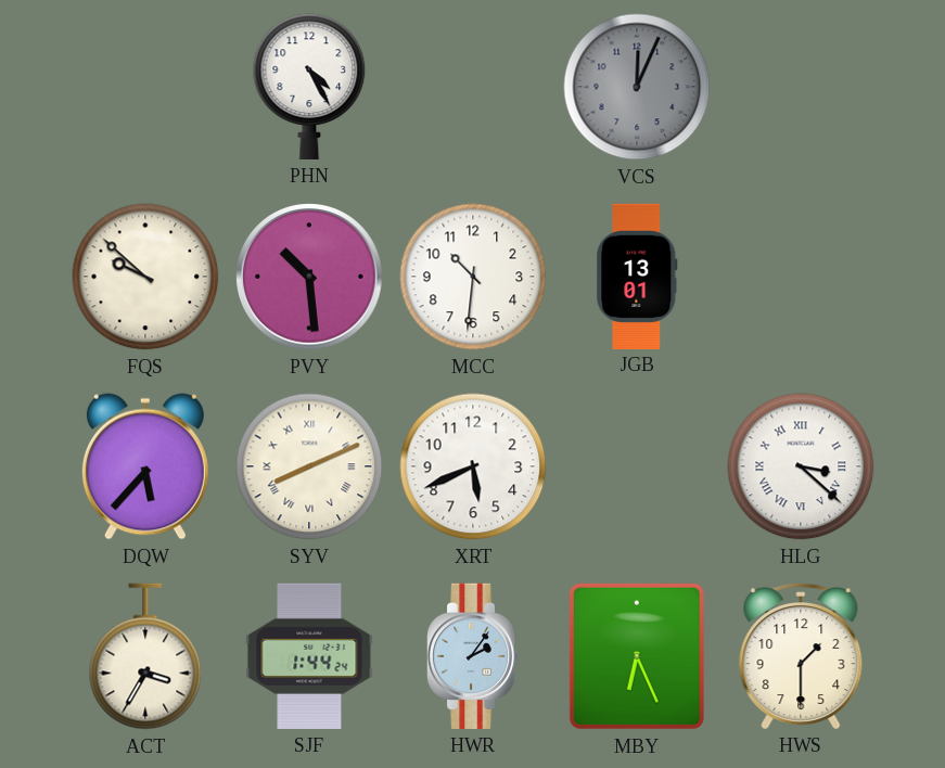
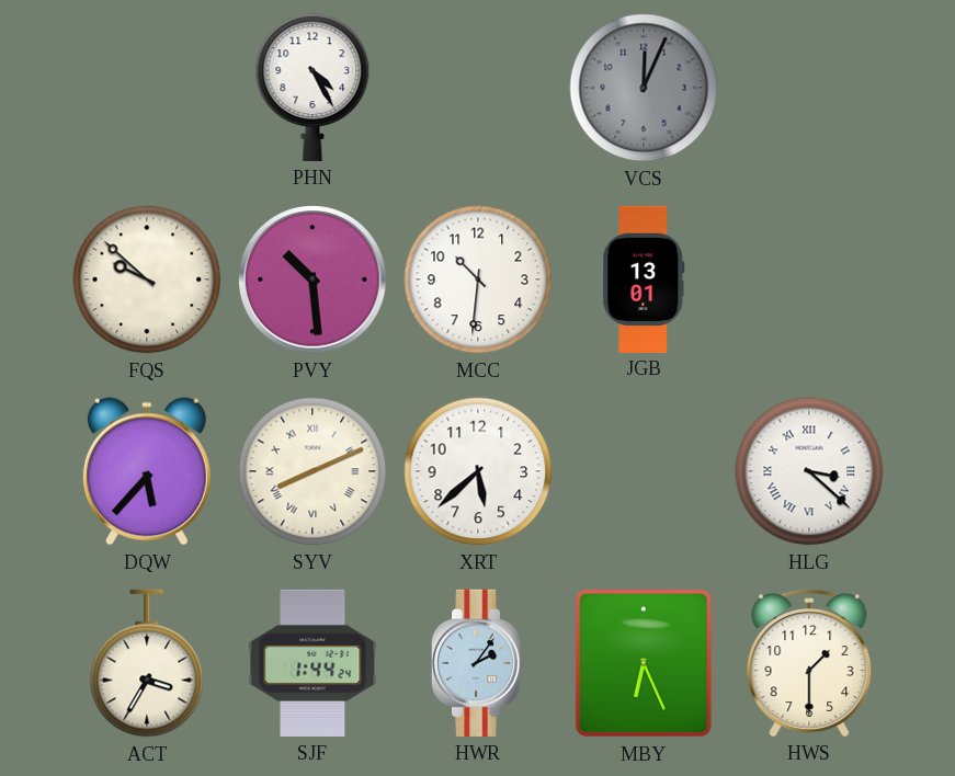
XRT: 5:41 -> 5:38
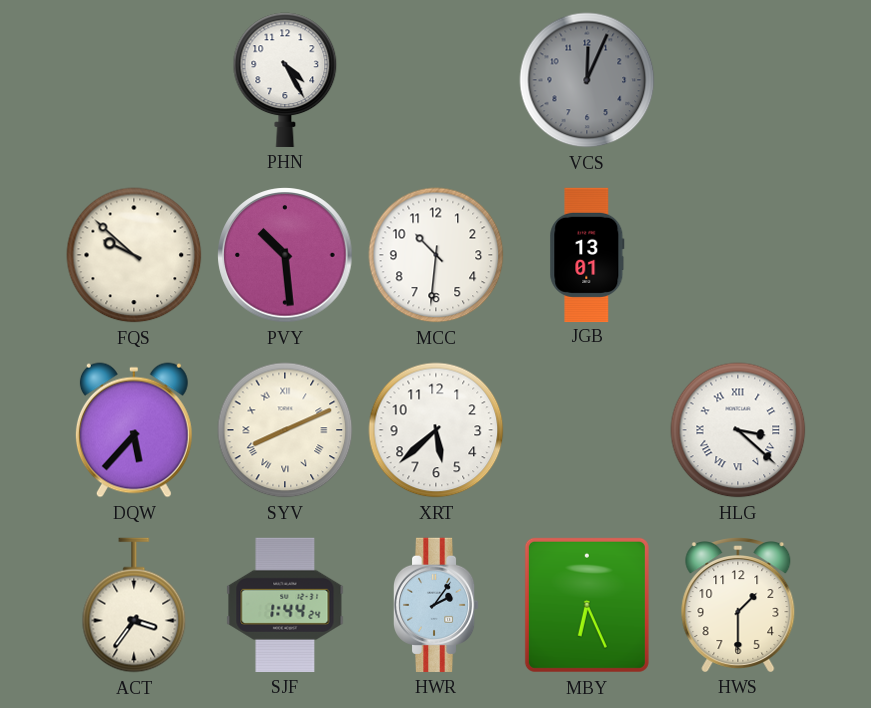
ACT: 3:35 -> 3:36
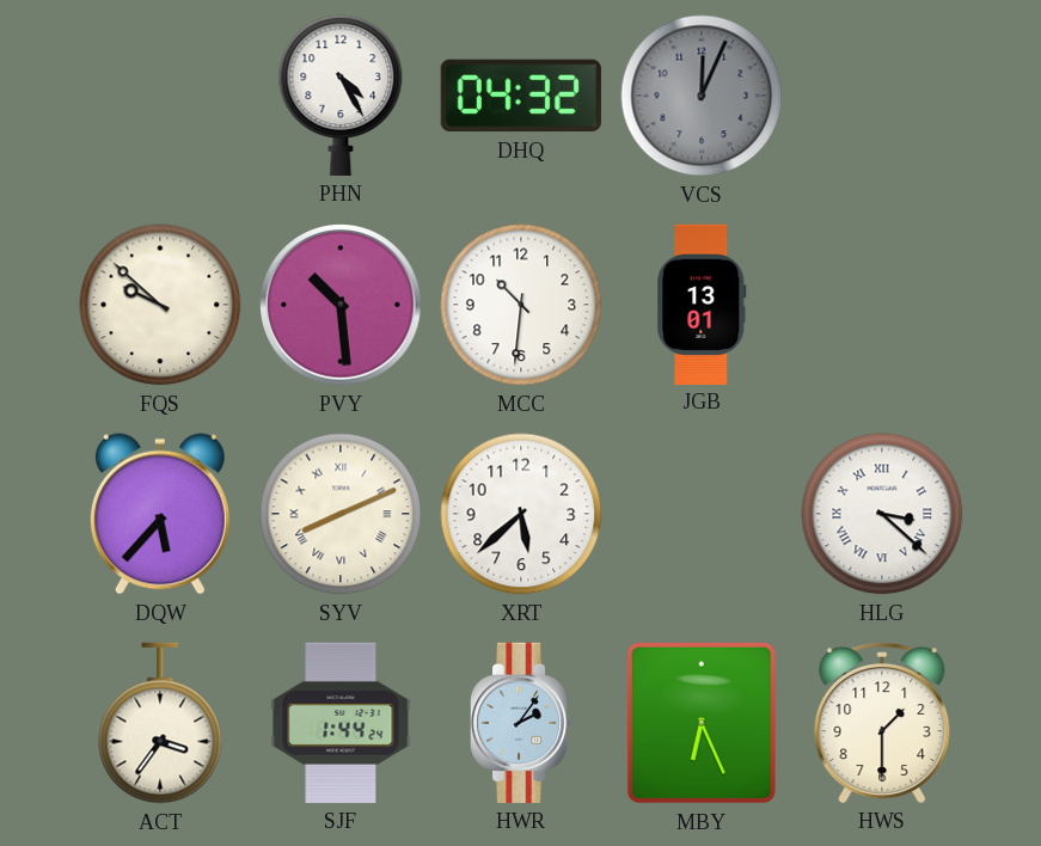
DHQ: none -> 04:32
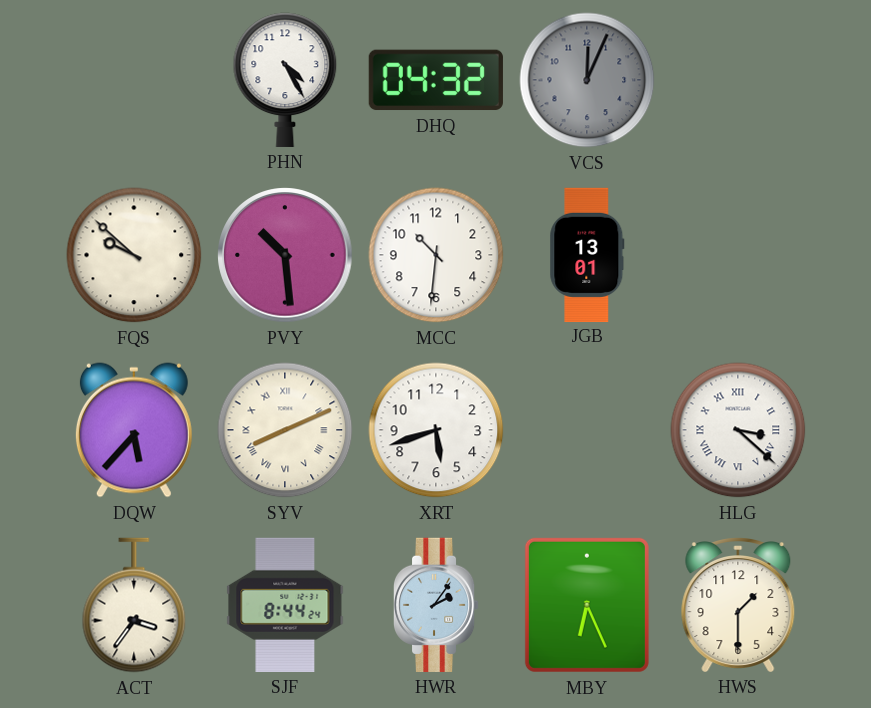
XRT: 5:38 -> 5:42
SJF: 1:44 -> 8:44
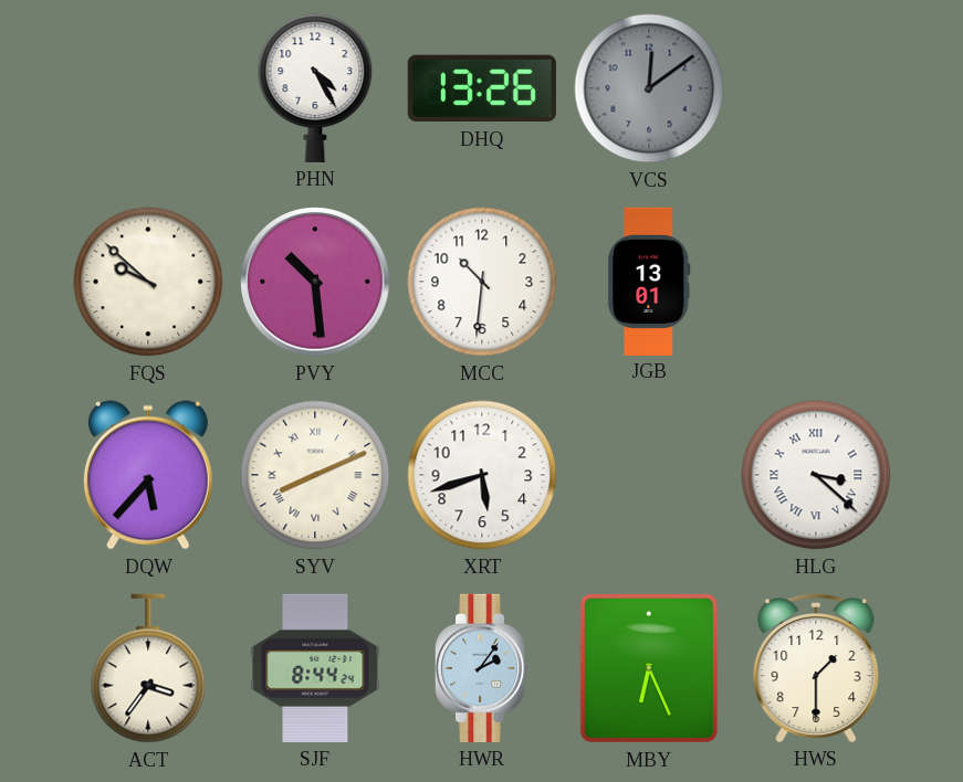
DHQ: 04:32 -> 13:26
VCS: 12:04 -> 12:09
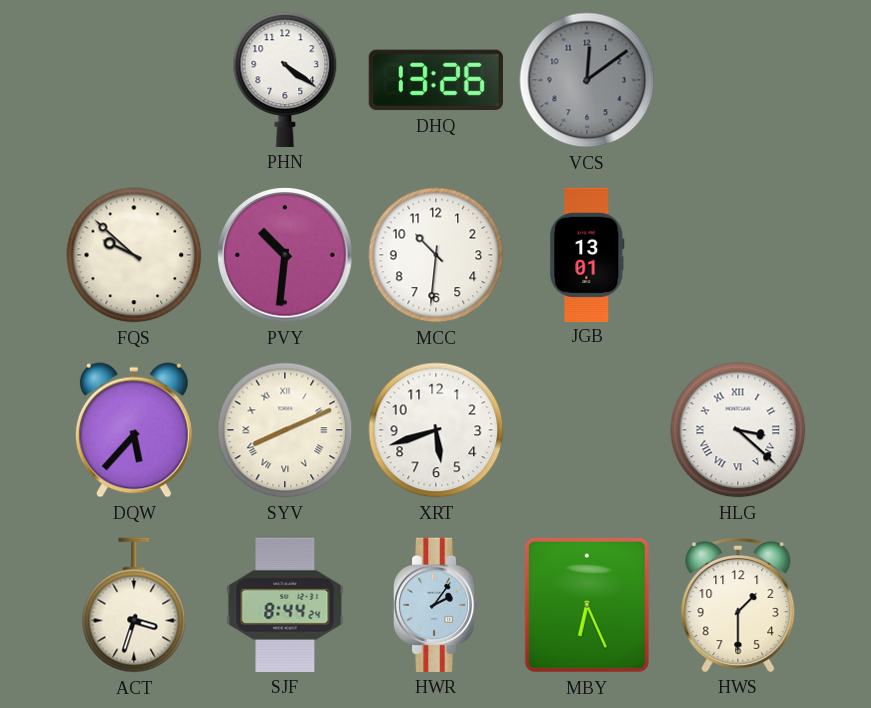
PHN: 4:25 -> 4:21
PVY: 10:29 -> 10:31
ACT: 3:36 -> 3:33
